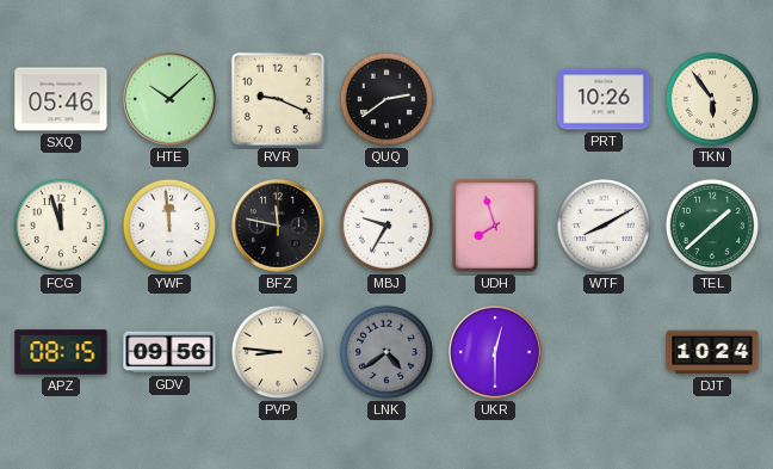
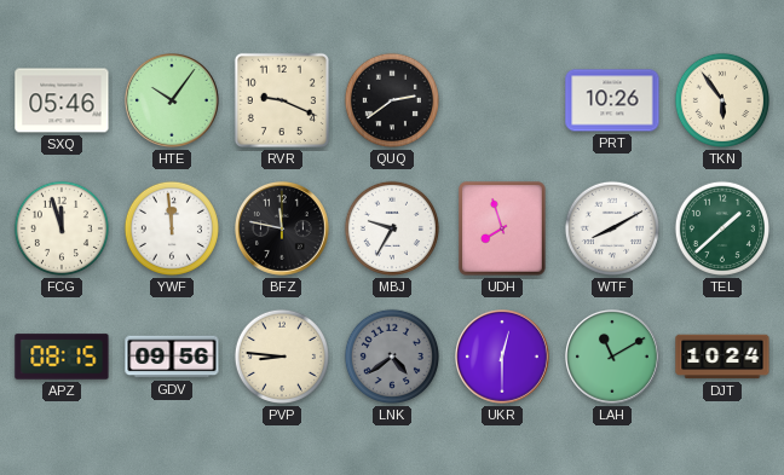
HTE: 10:08 -> 10:06
LAH: none -> 11:10
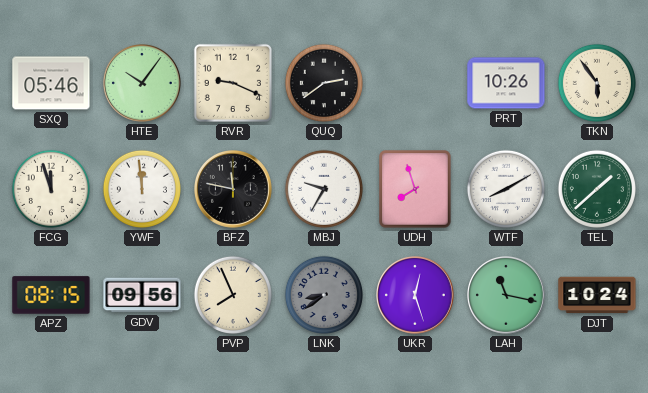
PVP: 8:46 -> 7:56
LNK: 4:39 -> 8:39
UKR: 12:30 -> 12:27
LAH: 11:10 -> 11:17
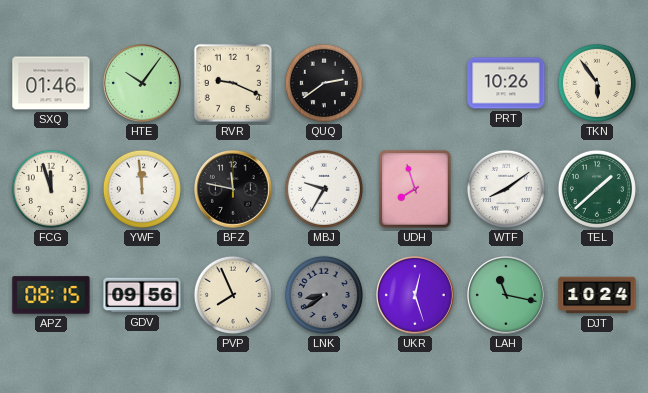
SXQ: 05:46 -> 01:46
WTF: 8:10 -> 8:09
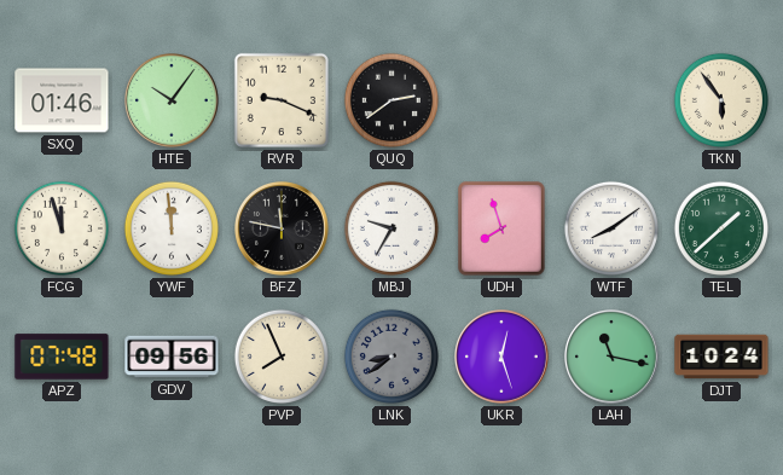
PRT: 10:26 -> none
APZ: 08:15 -> 07:48
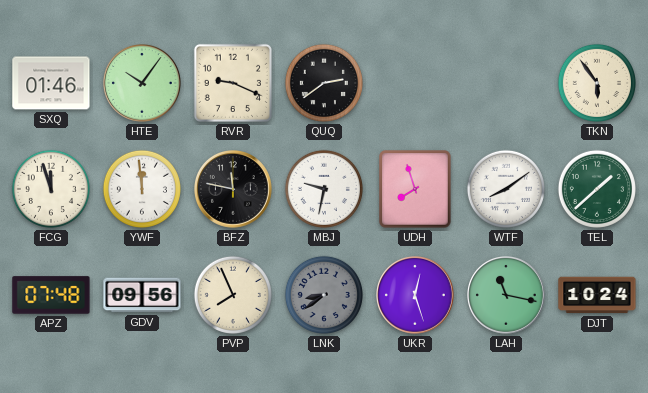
MBJ: 9:35 -> 9:32
